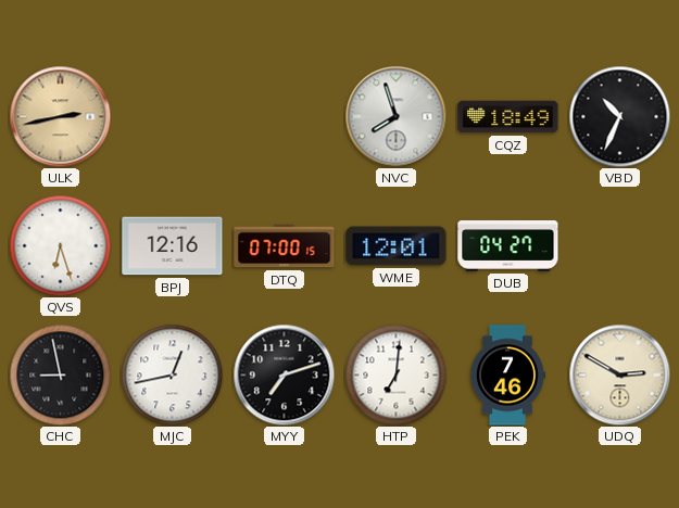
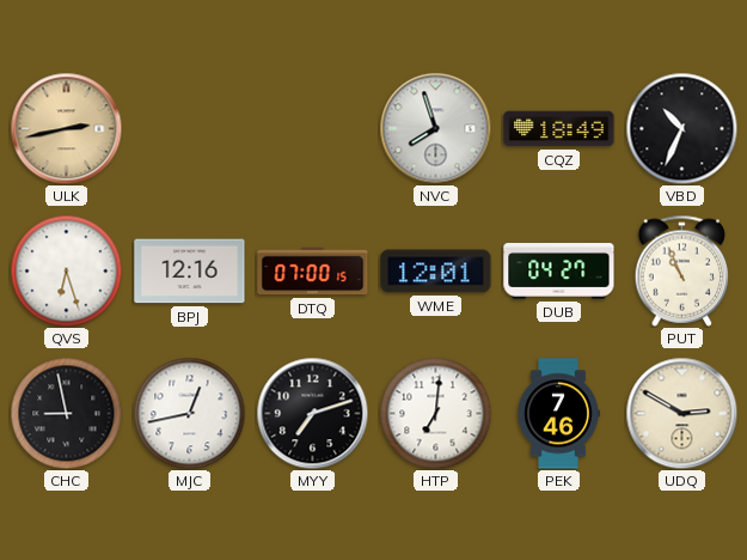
PUT: none -> 10:56
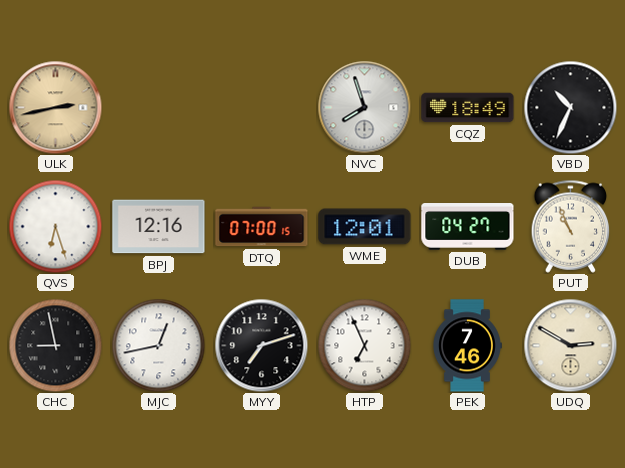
HTP: 7:01 -> 6:56
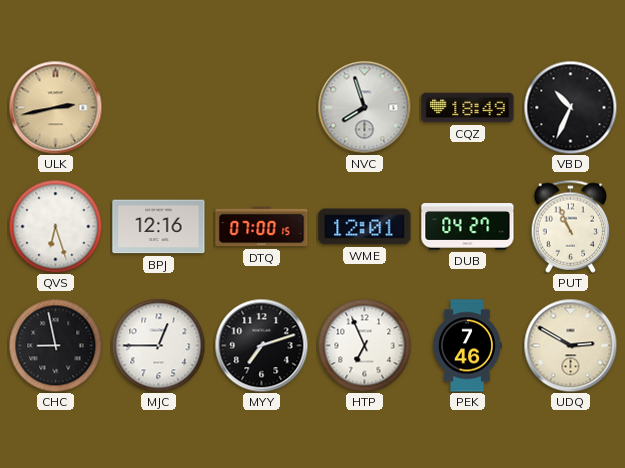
MJC: 12:43 -> 12:45
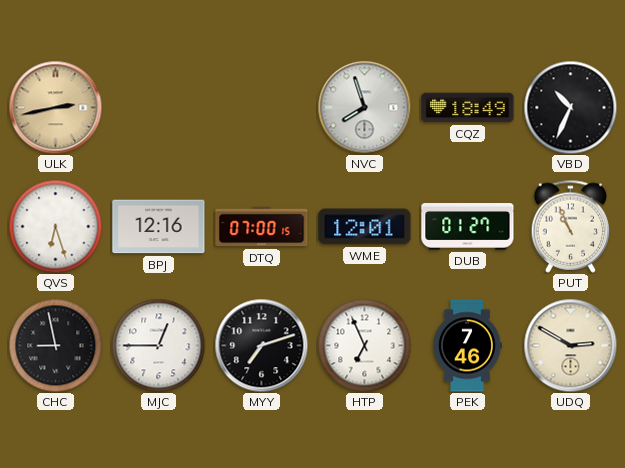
DUB: 04:27 -> 01:27
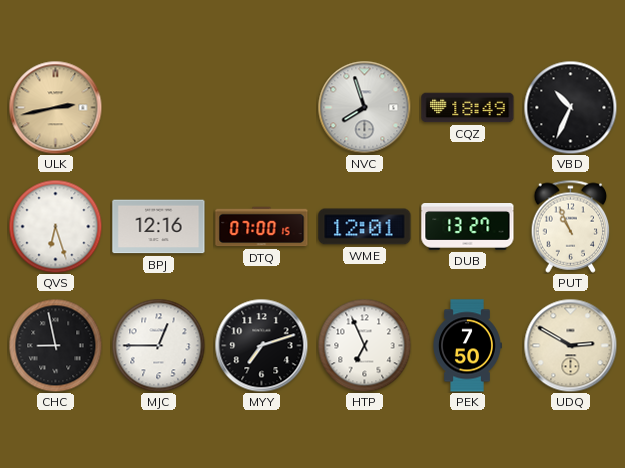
DUB: 01:27 -> 13:27
PEK: 7:46 -> 7:50
